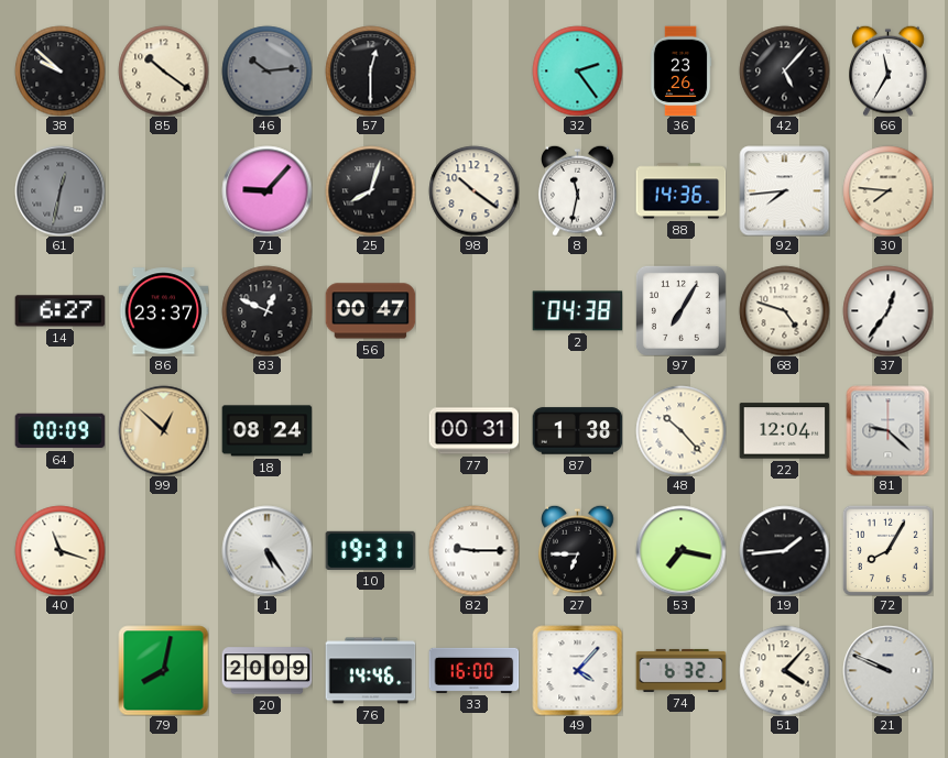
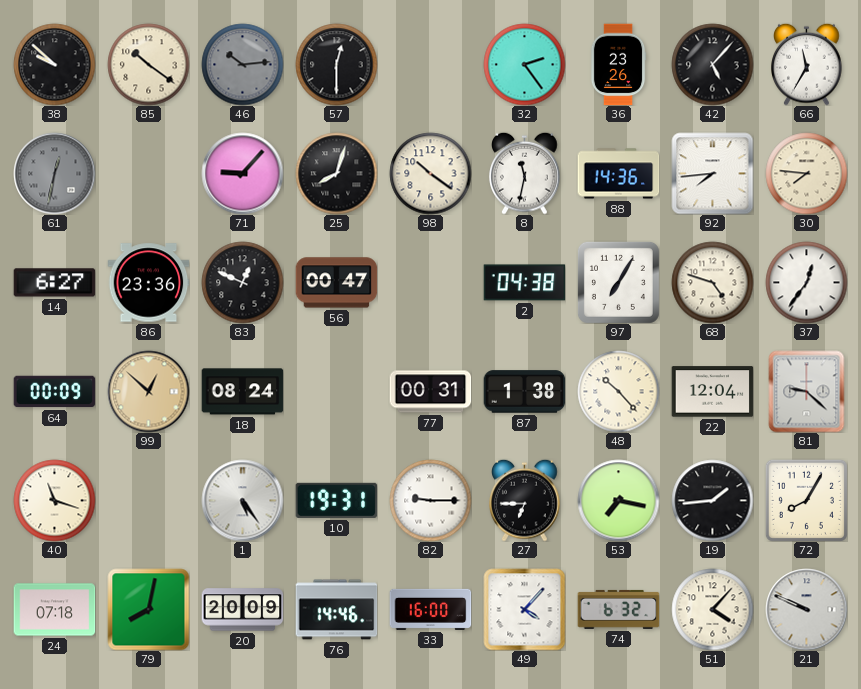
86: 23:37 -> 23:36
24: none -> 07:18
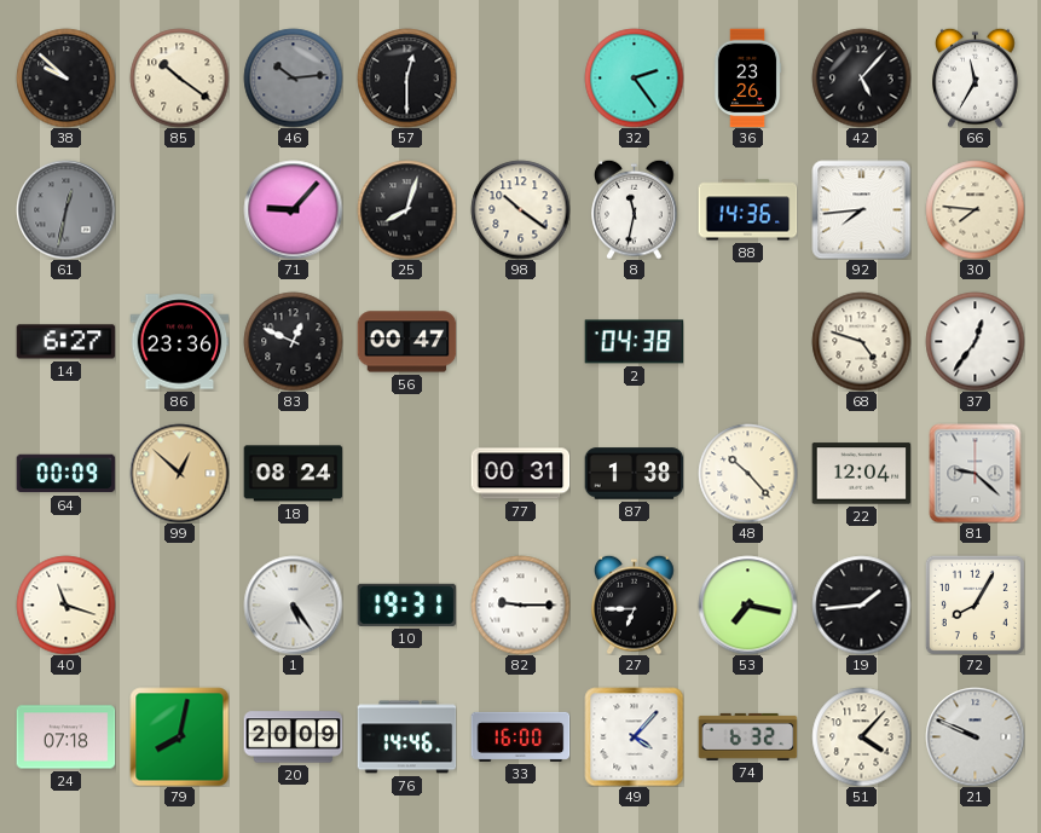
97: 7:05 -> none
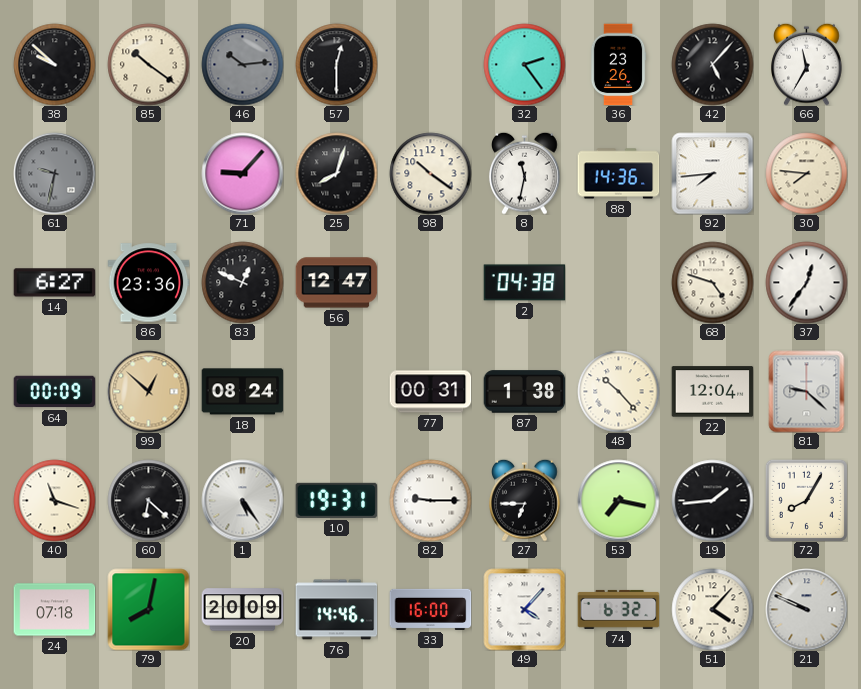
61: 12:32 -> 9:32
56: 00:47 -> 12:47
60: none -> 6:22
